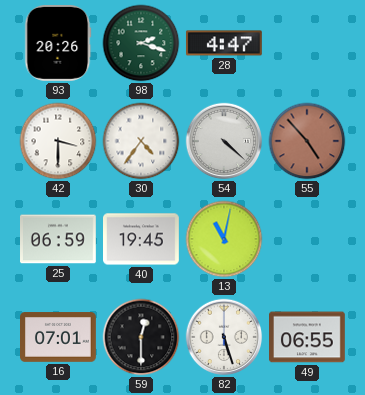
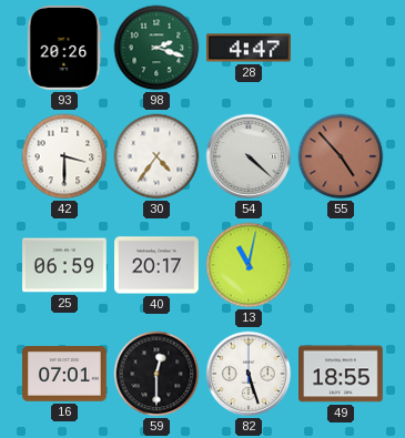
40: 19:45 -> 20:17
49: 06:55 -> 18:55
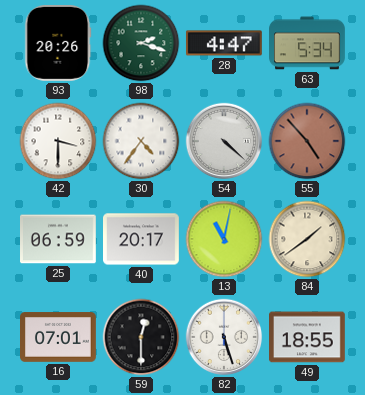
63: none -> 5:34
84: none -> 1:39
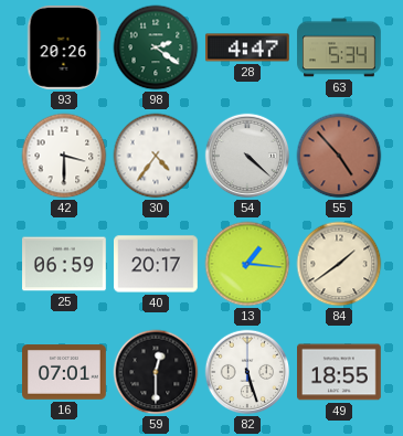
98: 2:18 -> 2:21
13: 11:02 -> 1:16
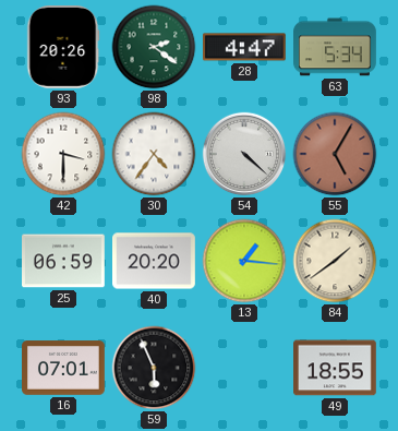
55: 4:53 -> 5:05
40: 20:17 -> 20:20
59: 12:30 -> 5:56
82: 5:27 -> none
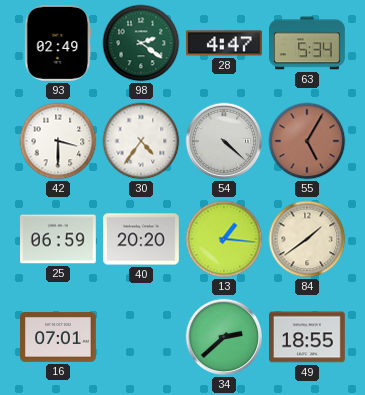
93: 20:26 -> 02:49
59: 5:56 -> none
34: none -> 2:38
